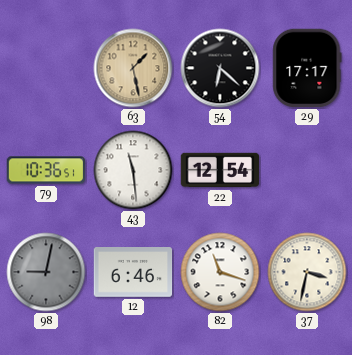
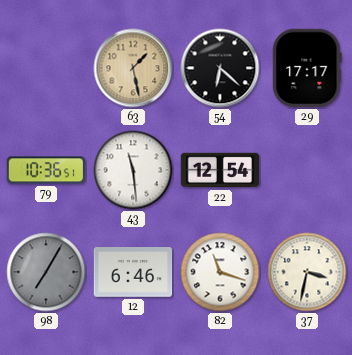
98: 9:02 -> 7:05
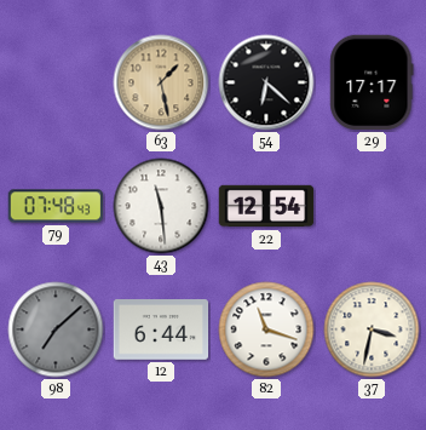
79: 10:36 -> 07:48
98: 7:05 -> 7:08
12: 6:46 -> 6:44
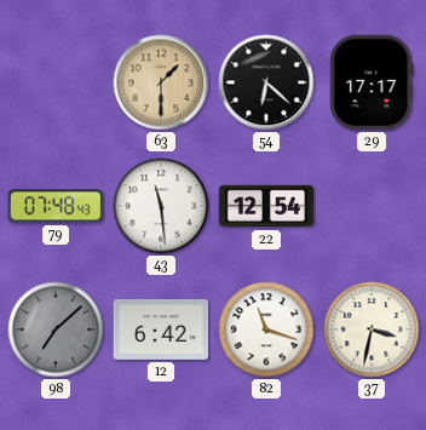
63: 1:28 -> 1:30
12: 6:44 -> 6:42
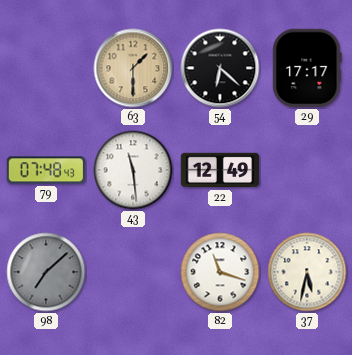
22: 12:54 -> 12:49
12: 6:42 -> none
37: 3:32 -> 5:32
